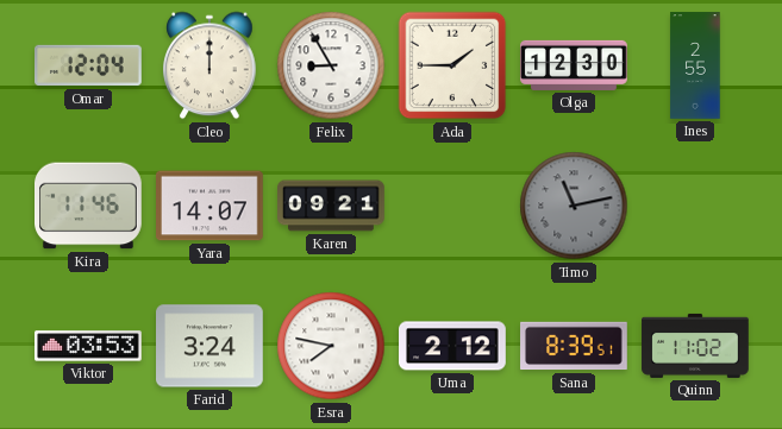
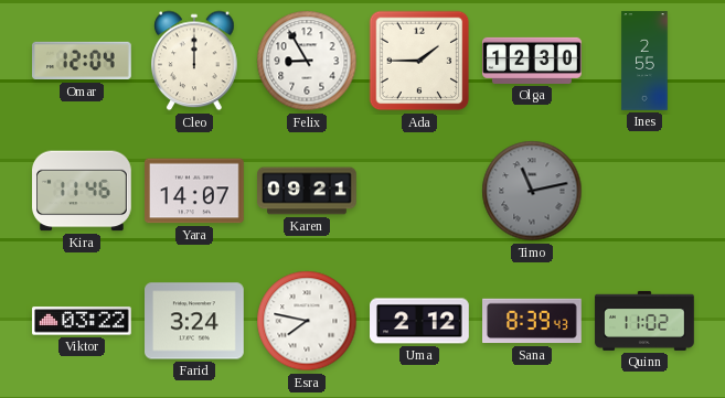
Viktor: 03:53 -> 03:22
Sana: 8:39:51 -> 8:39:43
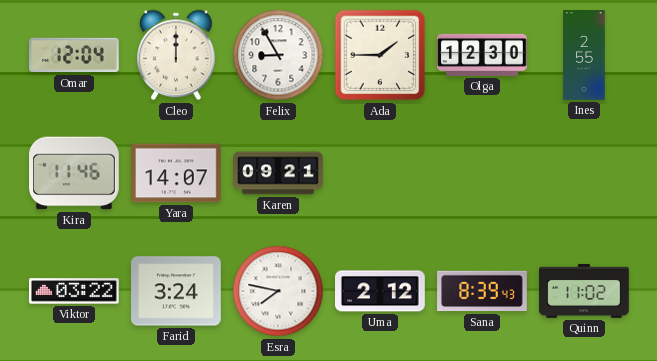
Timo: 11:13 -> none
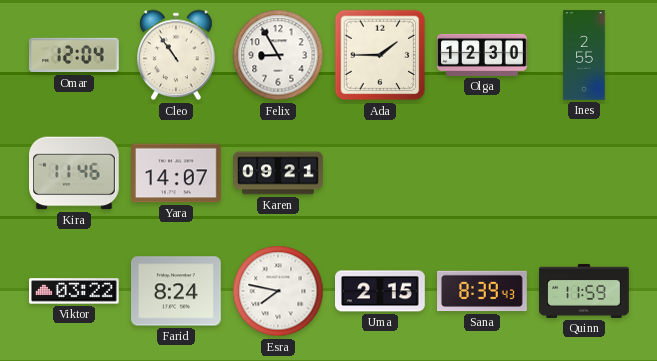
Cleo: 12:00 -> 10:54
Farid: 3:24 -> 8:24
Uma: 2:12 -> 2:15
Quinn: 11:02 -> 11:59
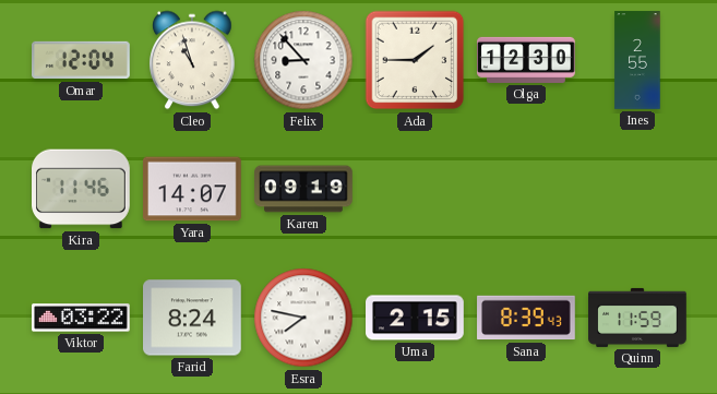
Cleo: 10:54 -> 10:57
Felix: 8:55 -> 8:53
Karen: 09:21 -> 09:19
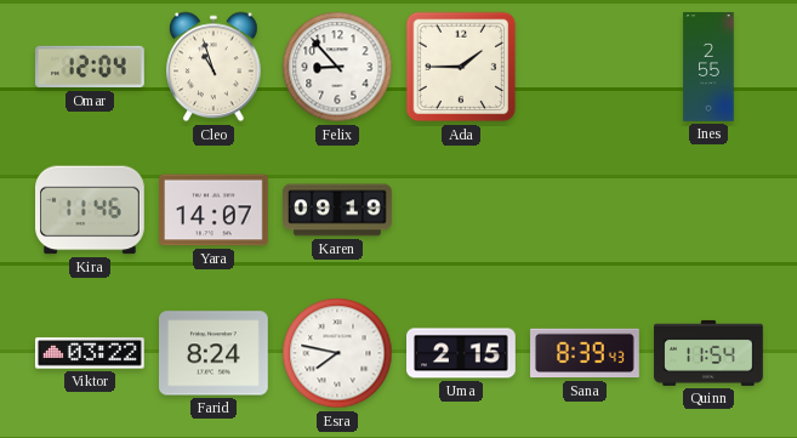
Olga: 12:30 -> none
Quinn: 11:59 -> 11:54
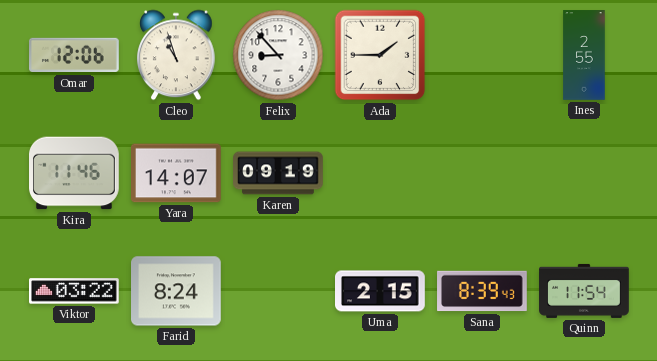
Omar: 12:04 -> 12:06
Esra: 7:47 -> none
